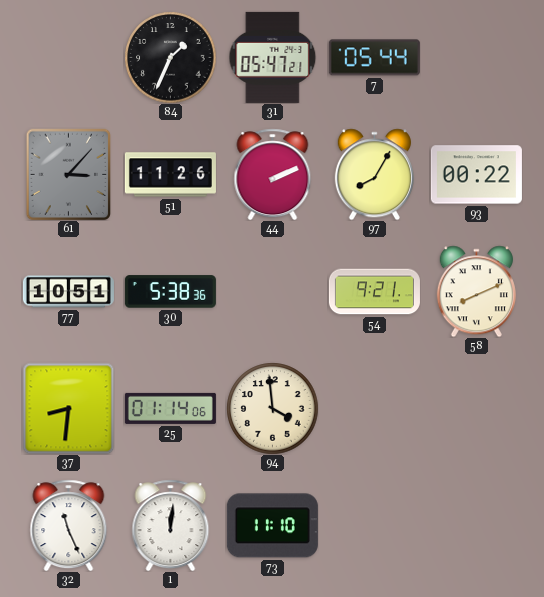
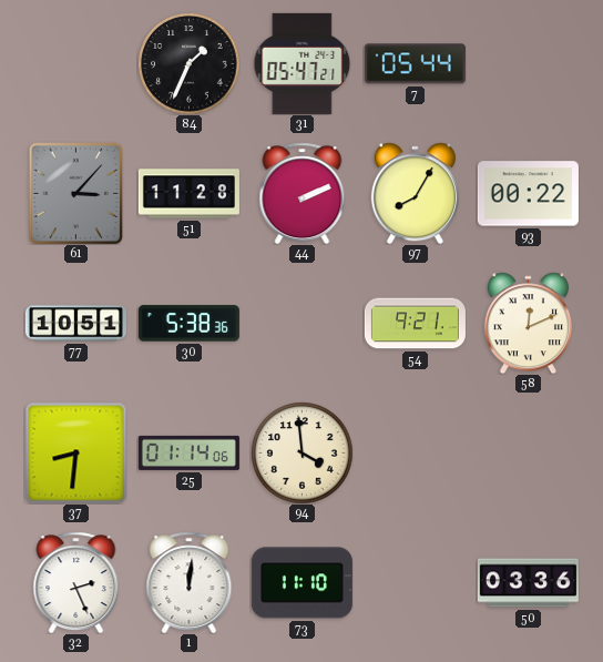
51: 11:26 -> 11:28
58: 8:11 -> 12:11
32: 11:26 -> 2:26
50: none -> 03:36
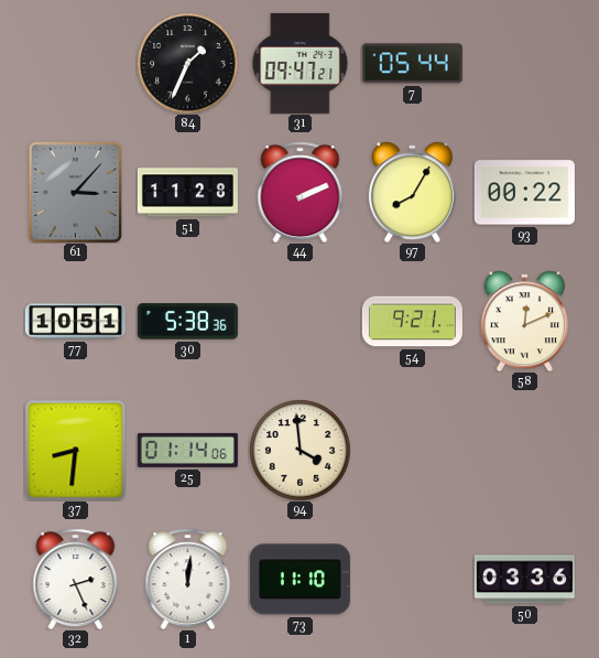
31: 05:47 -> 09:47
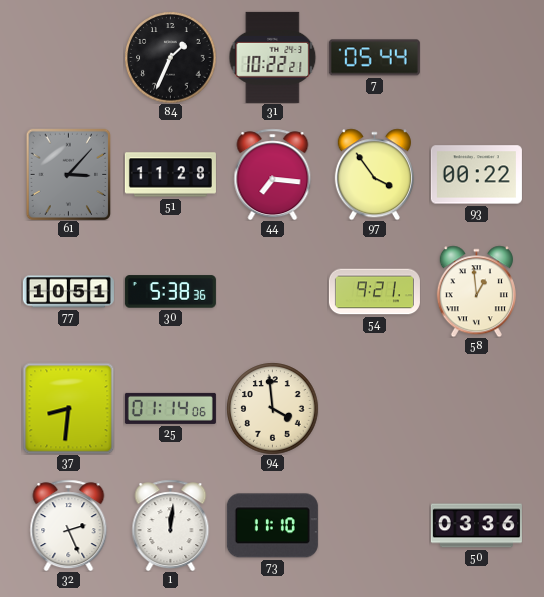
31: 09:47 -> 10:22
44: 2:11 -> 7:16
97: 8:05 -> 3:54
58: 12:11 -> 12:59
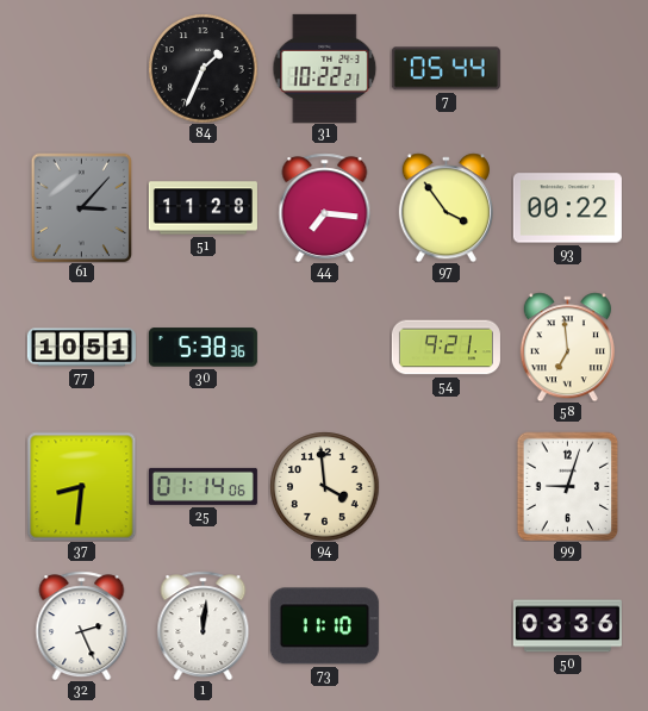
58: 12:59 -> 6:59
99: none -> 9:03
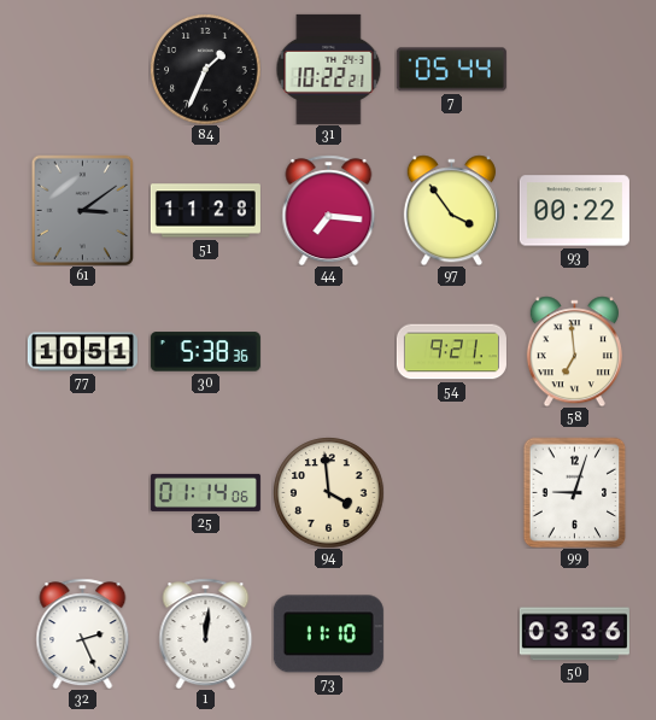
61: 3:07 -> 3:09
37: 8:31 -> none
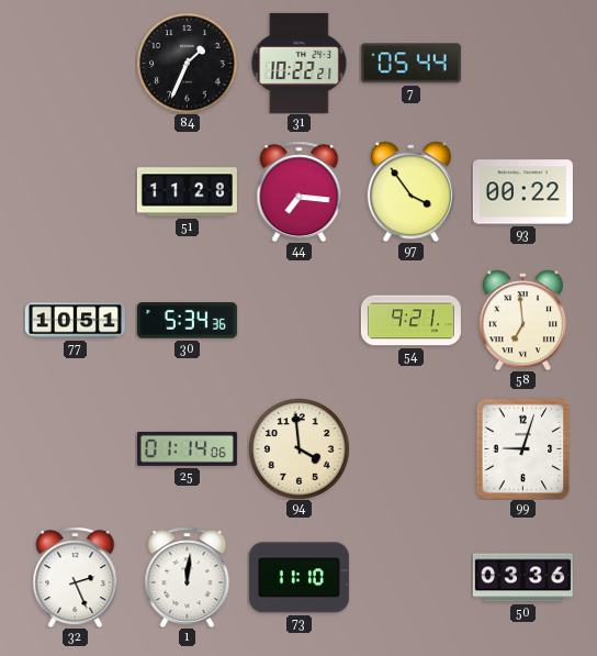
61: 3:09 -> none
30: 5:38 -> 5:34
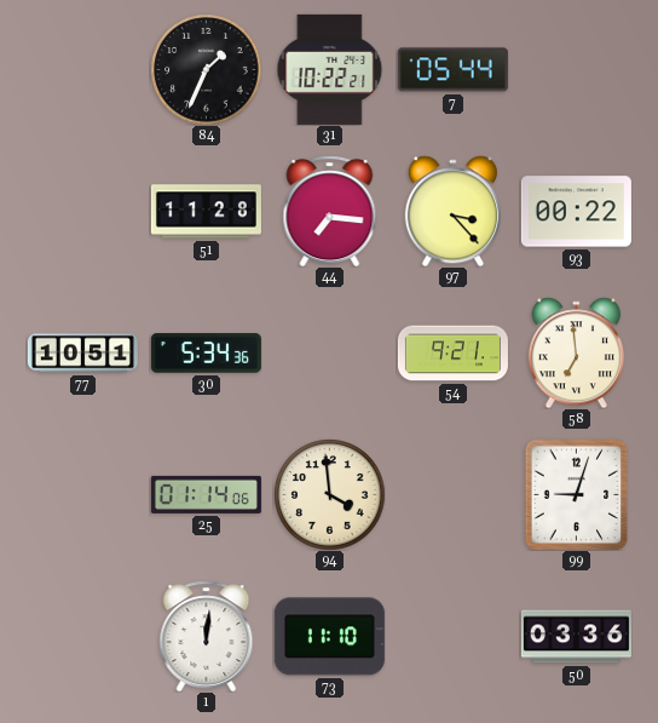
97: 3:54 -> 3:23
32: 2:26 -> none
